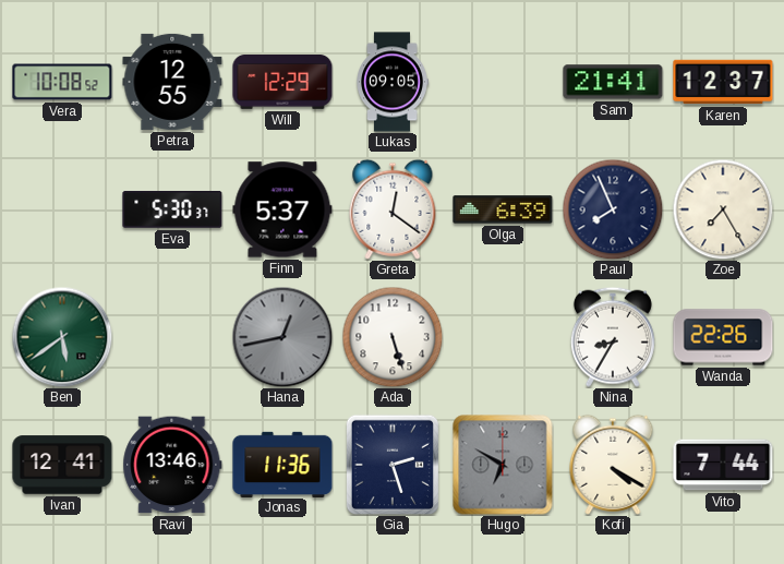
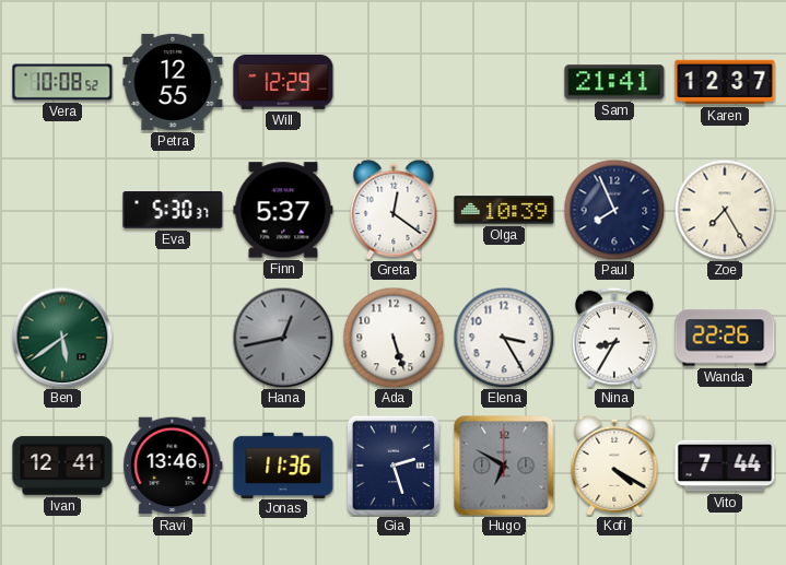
Lukas: 09:05 -> none
Olga: 6:39 -> 10:39
Elena: none -> 3:25
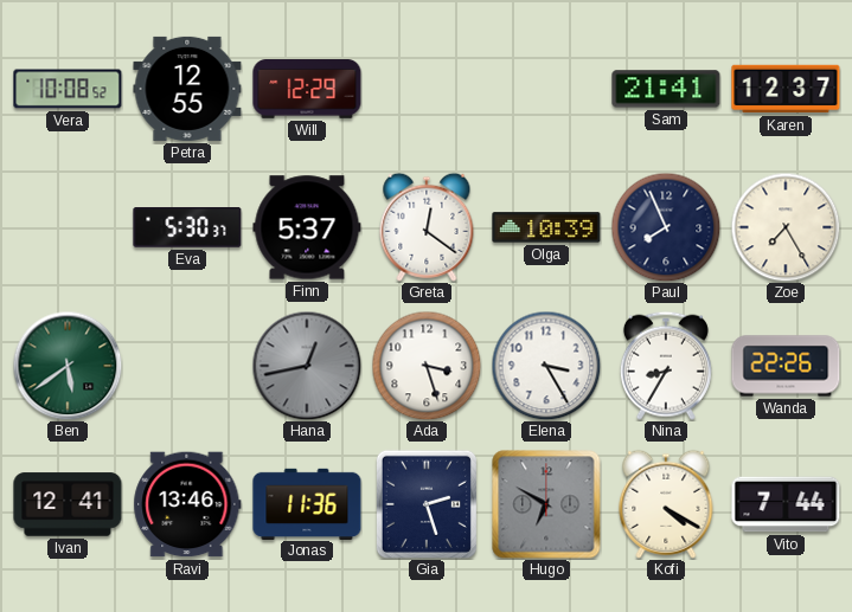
Ada: 5:27 -> 3:27
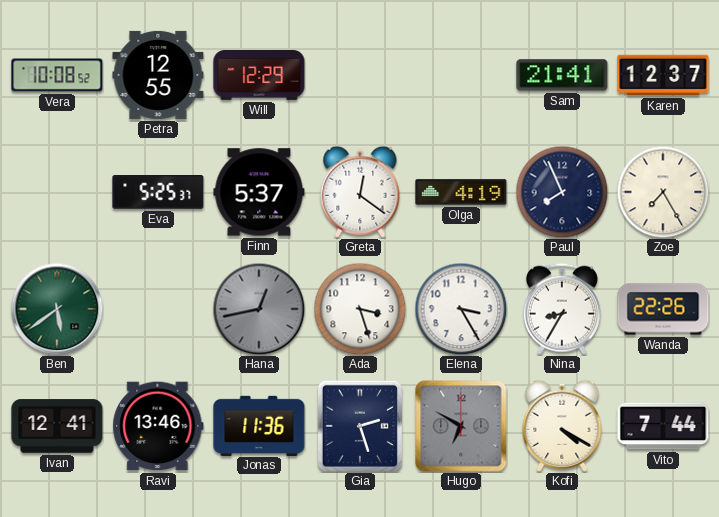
Eva: 5:30 -> 5:25
Olga: 10:39 -> 4:19
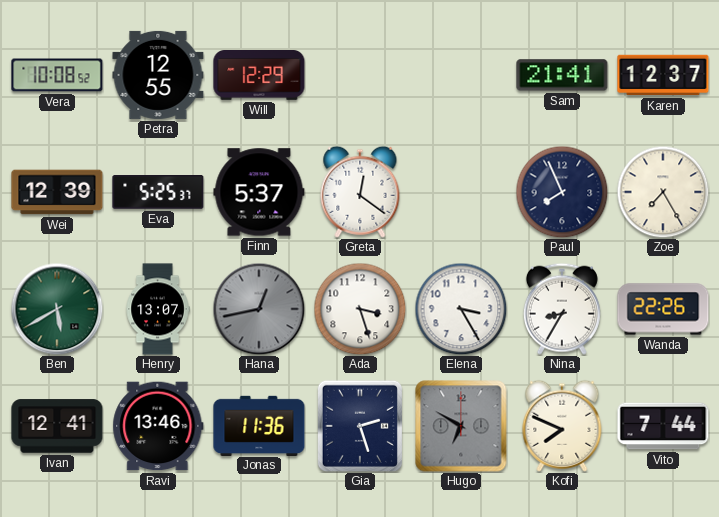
Wei: none -> 12:39
Olga: 4:19 -> none
Ben: 5:39 -> 5:40
Henry: none -> 13:07
Kofi: 4:20 -> 7:49
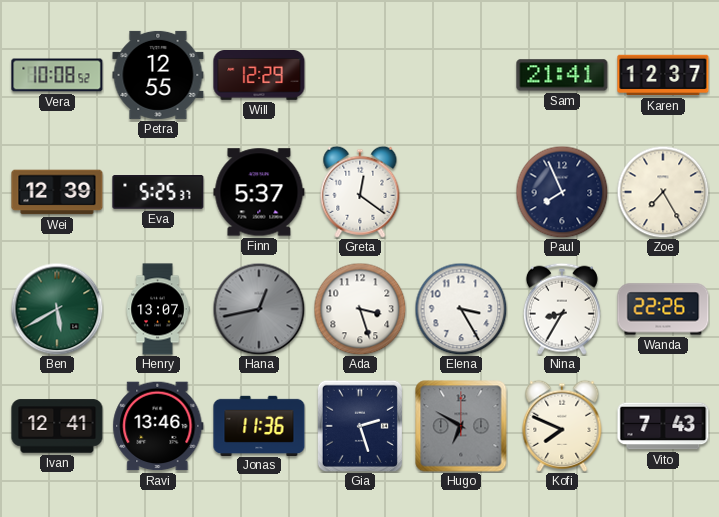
Vito: 7:44 -> 7:43
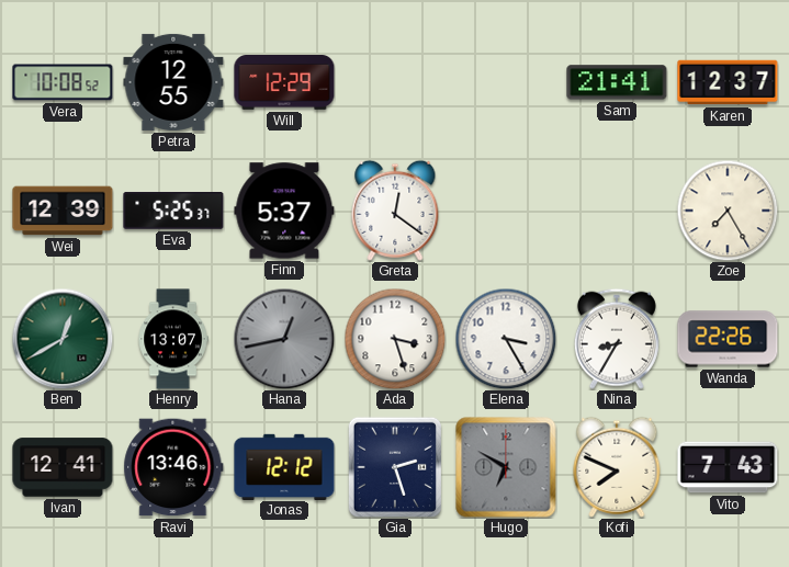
Paul: 7:56 -> none
Ben: 5:40 -> 12:40
Jonas: 11:36 -> 12:12
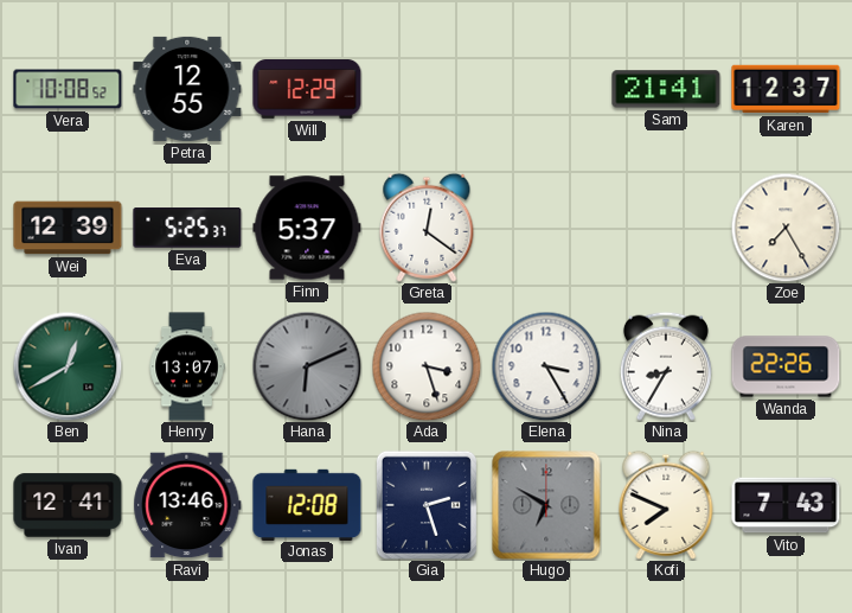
Hana: 12:43 -> 6:11
Jonas: 12:12 -> 12:08
